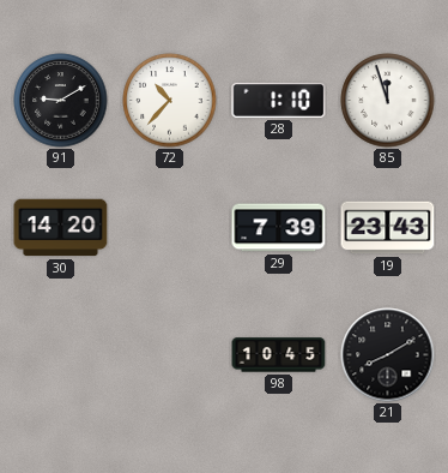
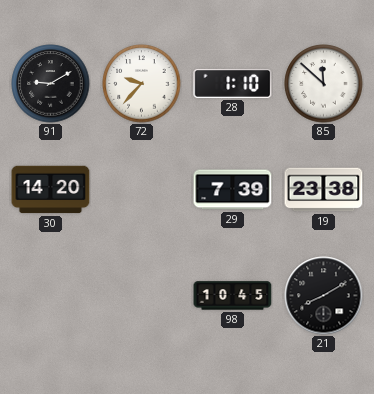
72: 10:37 -> 9:37
85: 11:57 -> 11:52
19: 23:43 -> 23:38
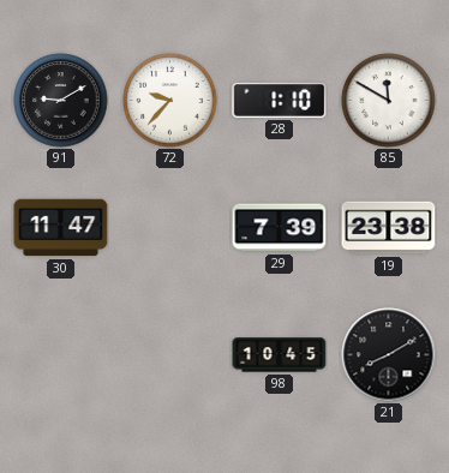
85: 11:52 -> 11:50
30: 14:20 -> 11:47
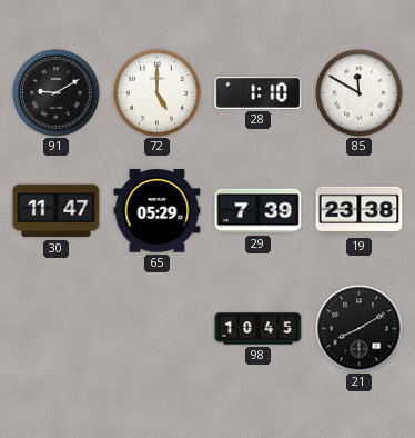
72: 9:37 -> 5:00
65: none -> 05:29
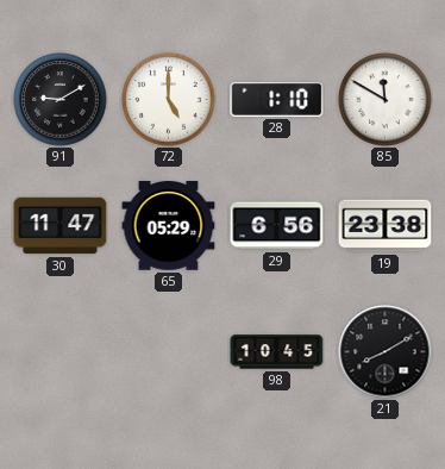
29: 7:39 -> 6:56
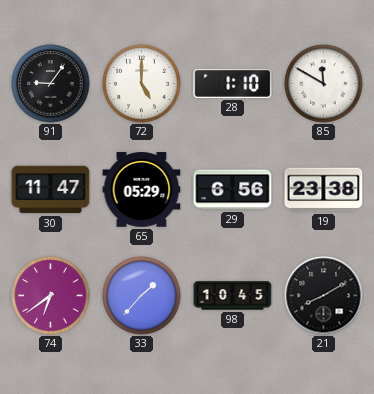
91: 9:10 -> 9:06
74: none -> 6:39
33: none -> 1:37
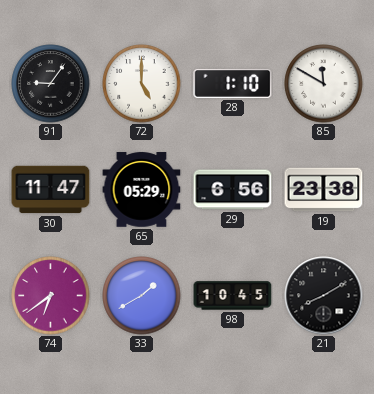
33: 1:37 -> 1:40
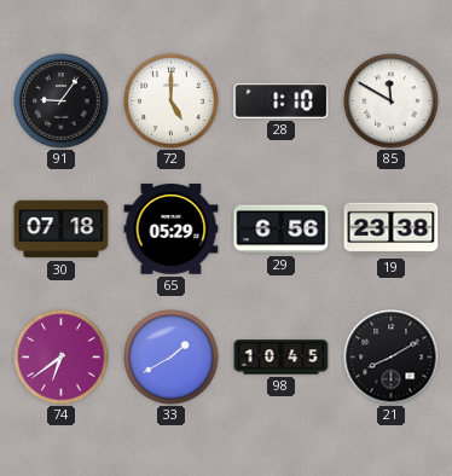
30: 11:47 -> 07:18
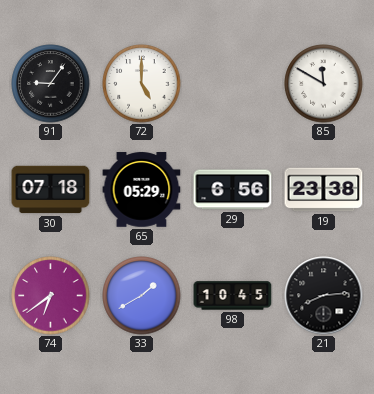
28: 1:10 -> none
21: 8:10 -> 8:14
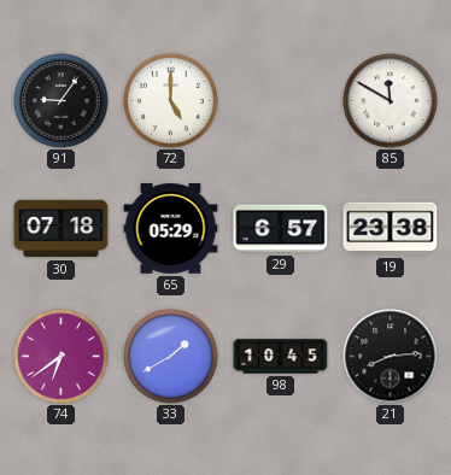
29: 6:56 -> 6:57
